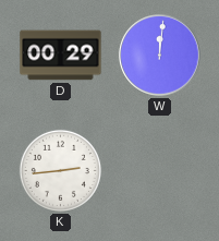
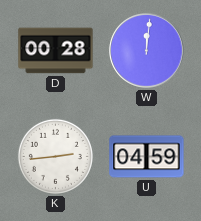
D: 00:29 -> 00:28
U: none -> 04:59
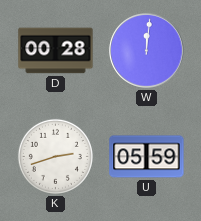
K: 2:44 -> 2:42
U: 04:59 -> 05:59
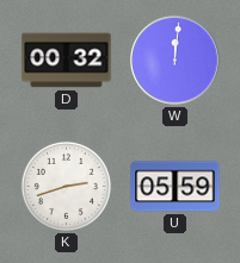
D: 00:28 -> 00:32
